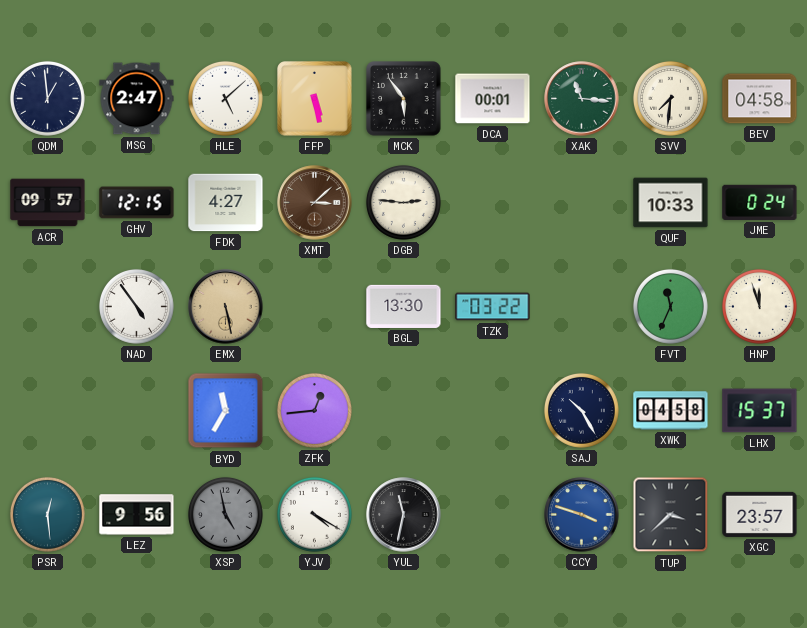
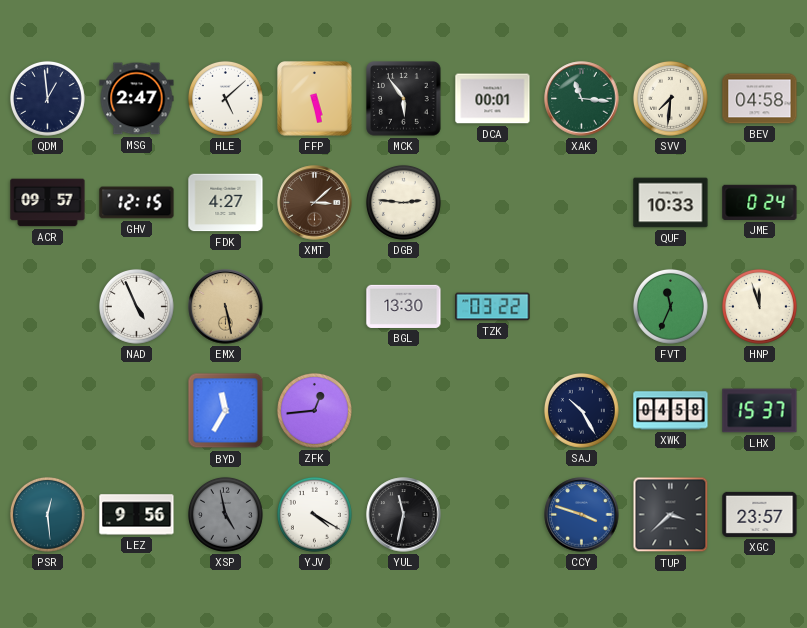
NAD: 4:54 -> 4:56
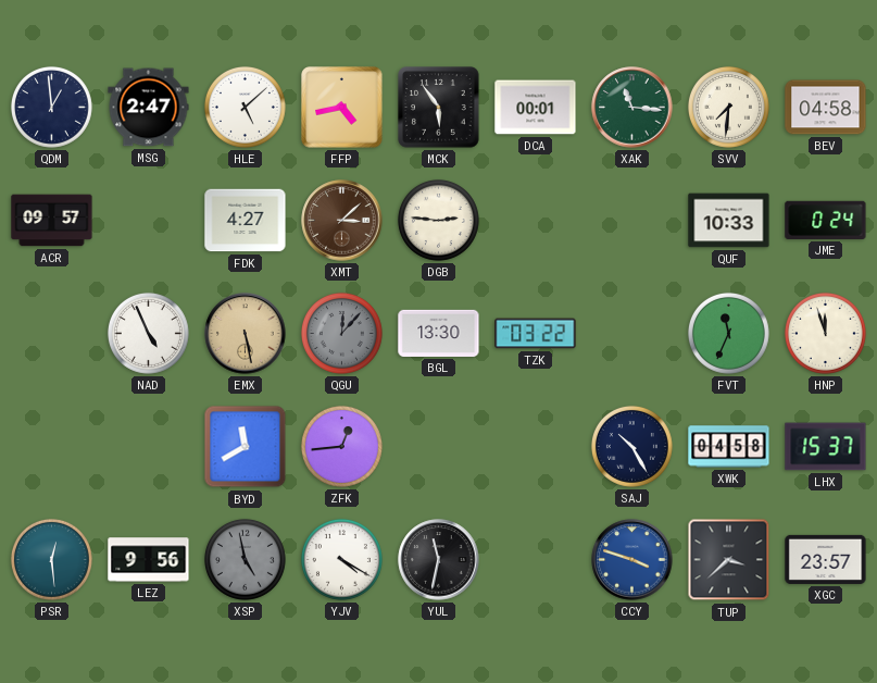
FFP: 5:28 -> 4:43
GHV: 12:15 -> none
QGU: none -> 12:07
BYD: 11:35 -> 11:40
